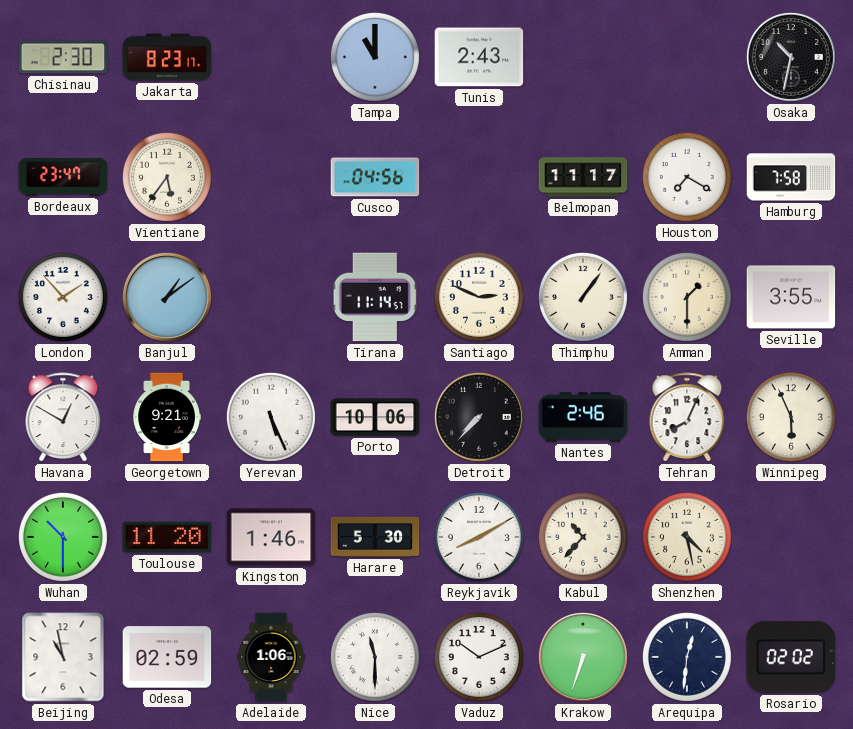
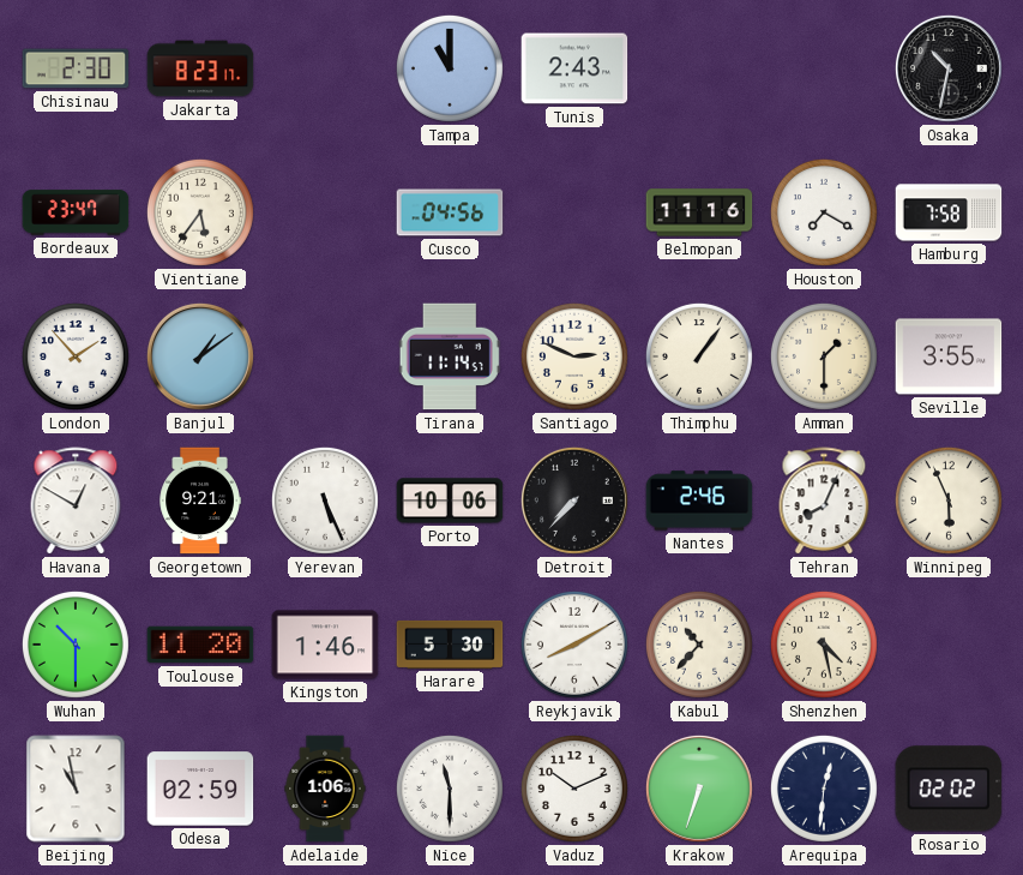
Belmopan: 11:17 -> 11:16
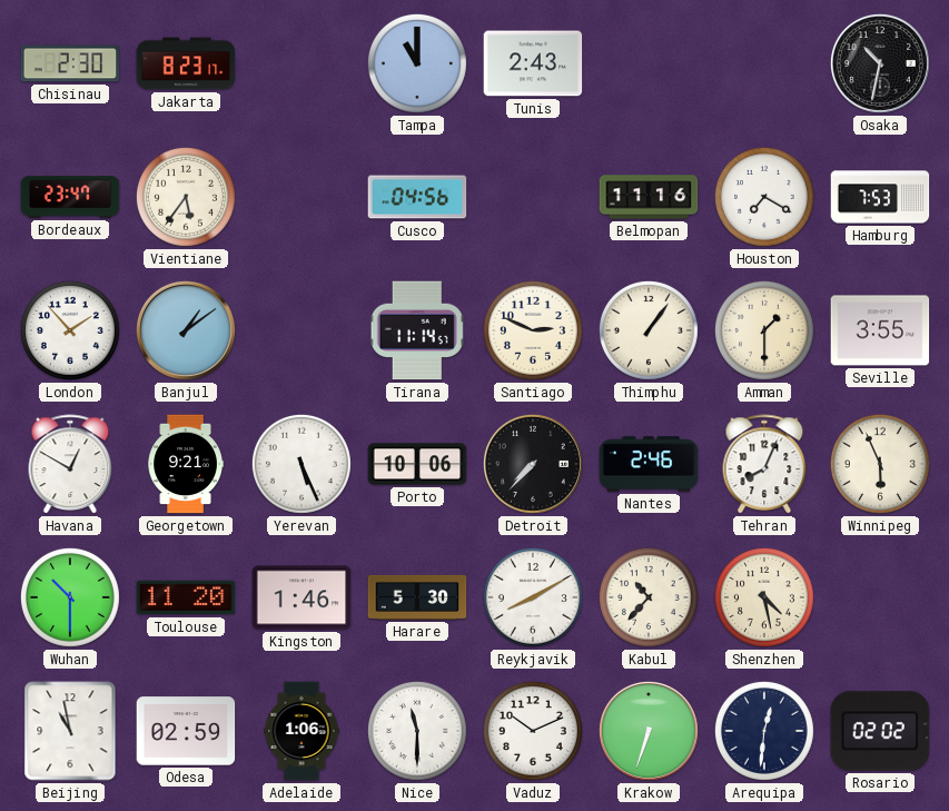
Hamburg: 7:58 -> 7:53
